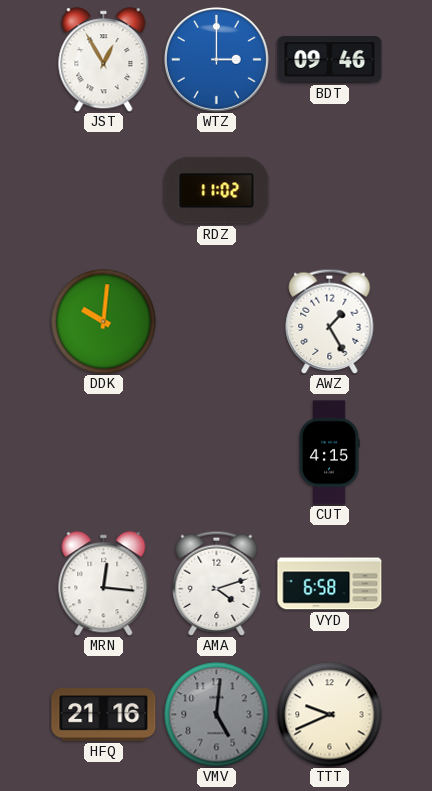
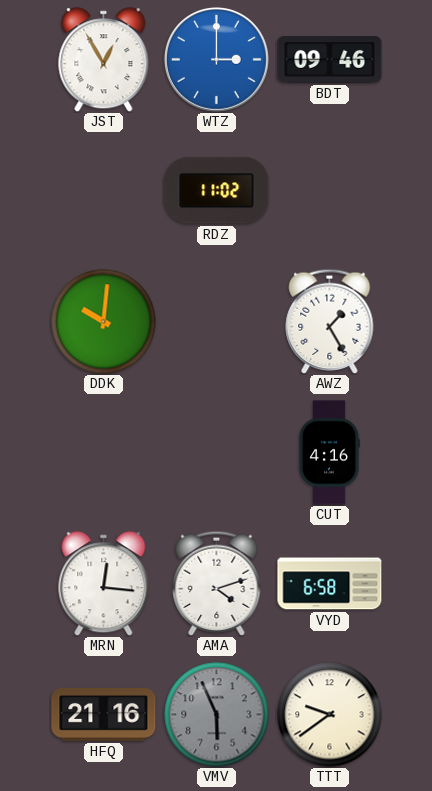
CUT: 4:15 -> 4:16
VMV: 5:01 -> 5:56
TTT: 9:41 -> 9:39
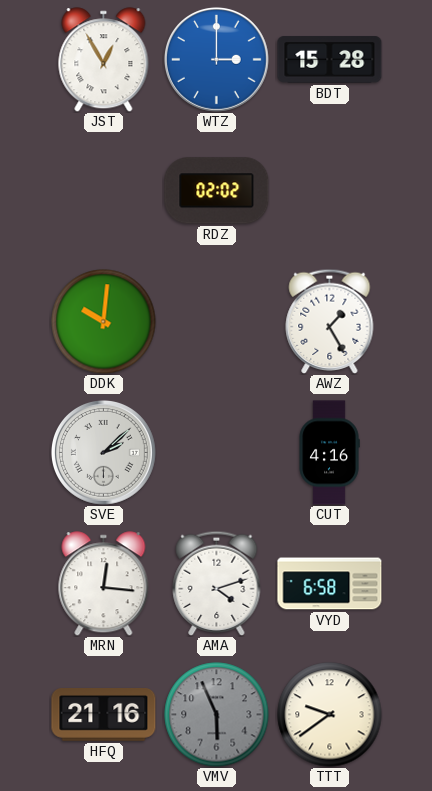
BDT: 09:46 -> 15:28
RDZ: 11:02 -> 02:02
SVE: none -> 2:08
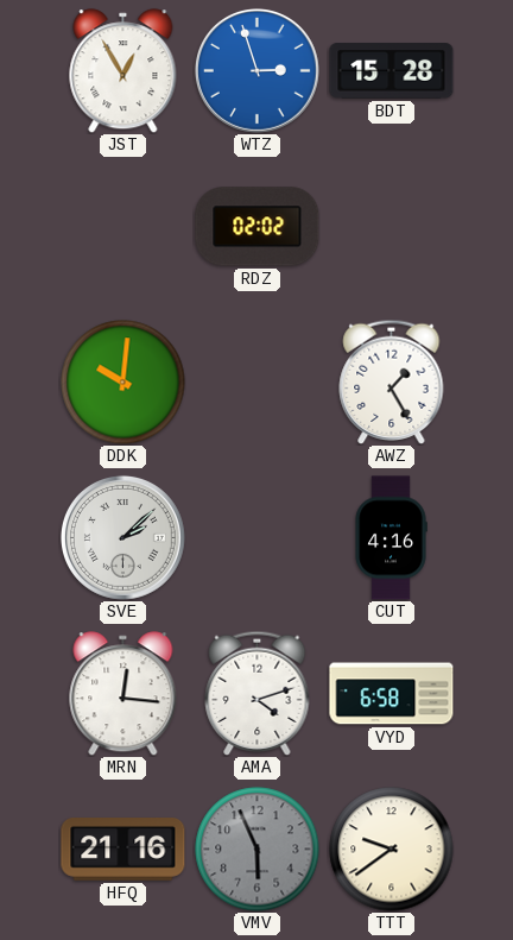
WTZ: 3:00 -> 2:57
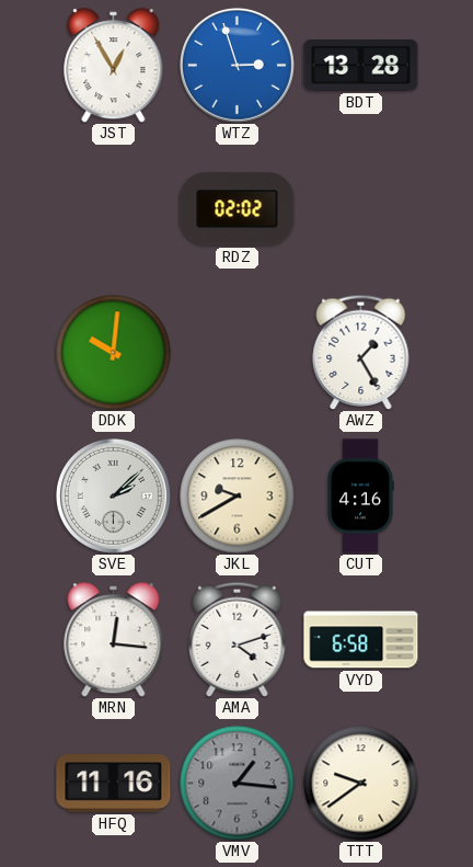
BDT: 15:28 -> 13:28
JKL: none -> 9:40
HFQ: 21:16 -> 11:16
VMV: 5:56 -> 1:16
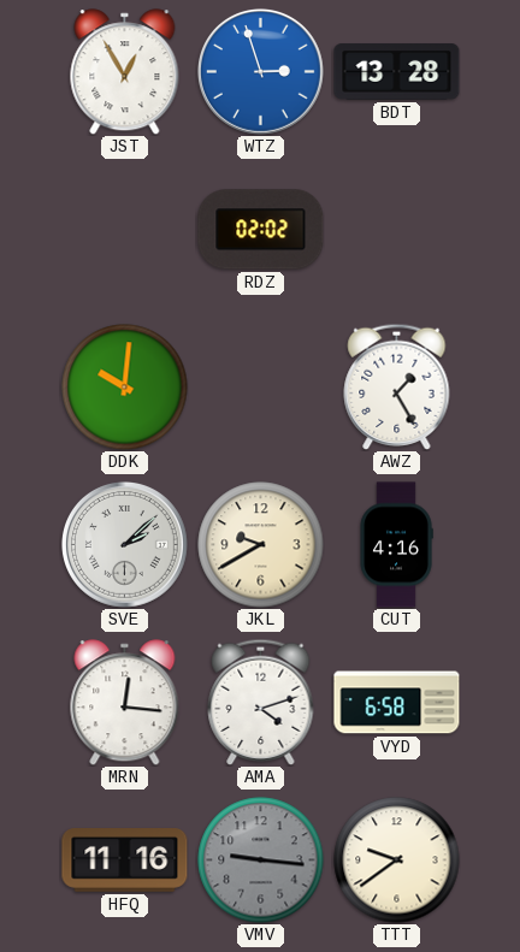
VMV: 1:16 -> 9:16
